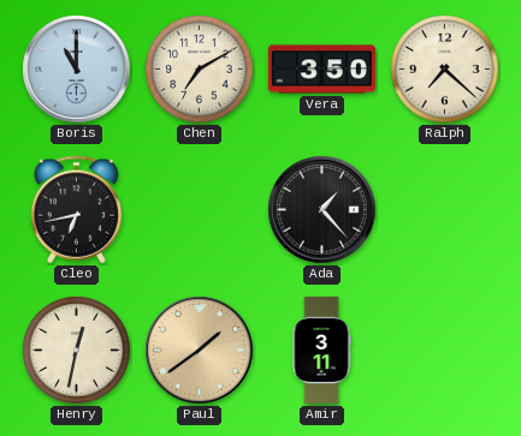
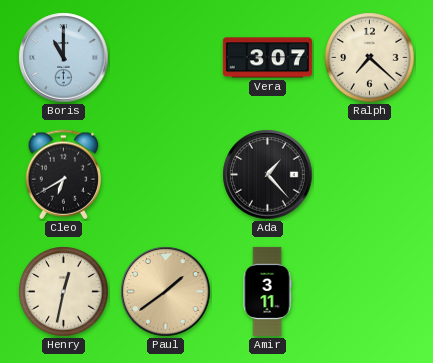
Chen: 7:10 -> none
Vera: 3:50 -> 3:07
Cleo: 6:43 -> 6:40
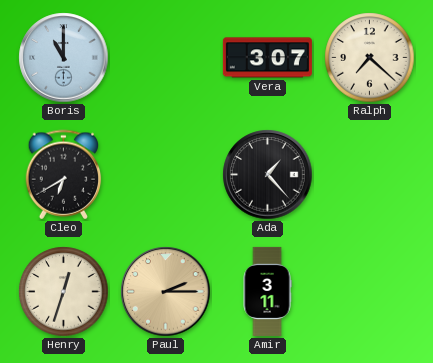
Henry: 12:32 -> 12:33
Paul: 1:39 -> 2:15
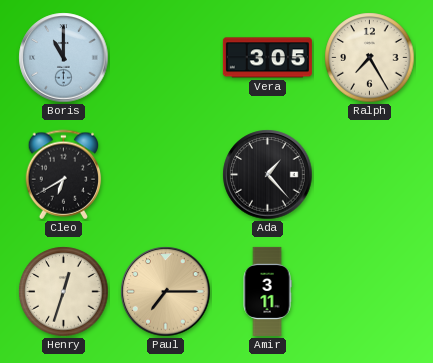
Vera: 3:07 -> 3:05
Ralph: 7:22 -> 7:25
Paul: 2:15 -> 7:15
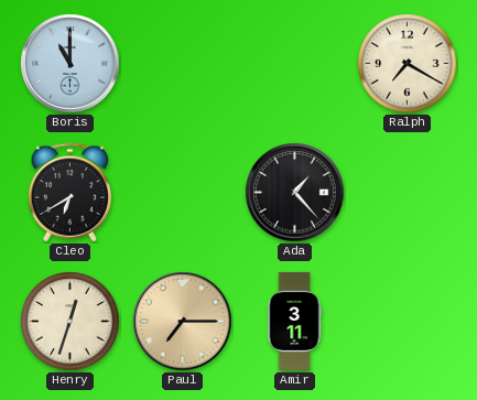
Vera: 3:05 -> none
Ralph: 7:25 -> 7:20
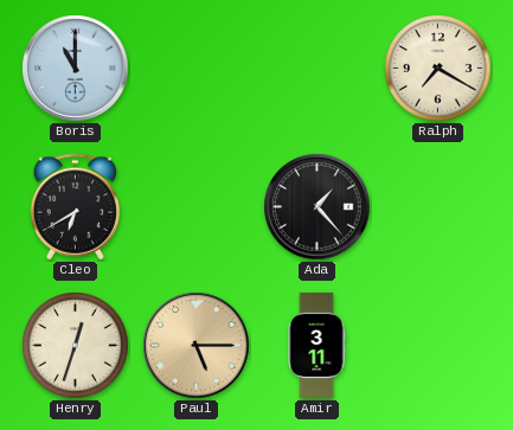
Paul: 7:15 -> 5:15
